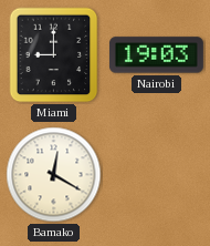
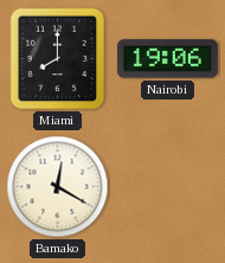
Miami: 9:00 -> 8:00
Nairobi: 19:03 -> 19:06
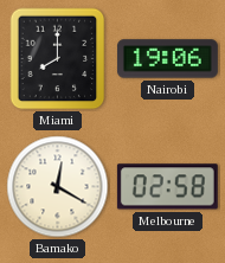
Melbourne: none -> 02:58
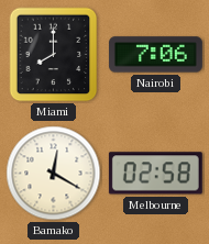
Nairobi: 19:06 -> 7:06
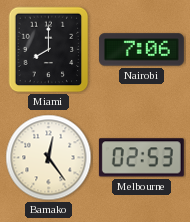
Bamako: 12:20 -> 12:24
Melbourne: 02:58 -> 02:53
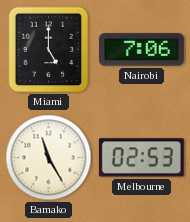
Miami: 8:00 -> 5:00
Bamako: 12:24 -> 11:25
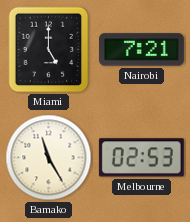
Nairobi: 7:06 -> 7:21
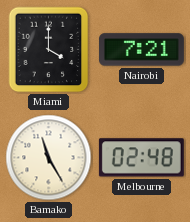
Miami: 5:00 -> 4:00
Melbourne: 02:53 -> 02:48
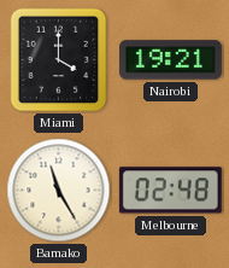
Nairobi: 7:21 -> 19:21
